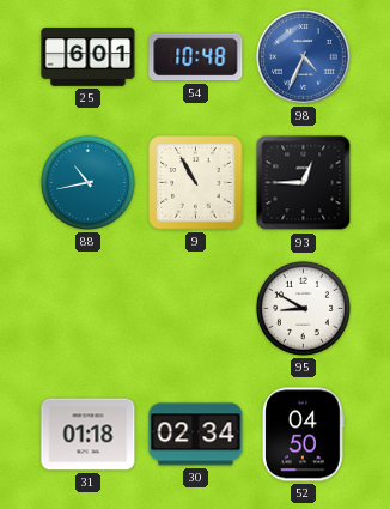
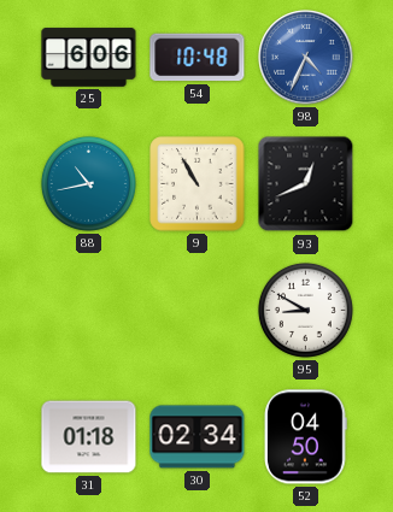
25: 6:01 -> 6:06
93: 12:45 -> 12:41
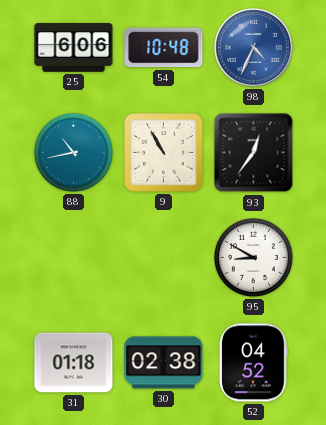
93: 12:41 -> 12:36
30: 02:34 -> 02:38
52: 04:50 -> 04:52
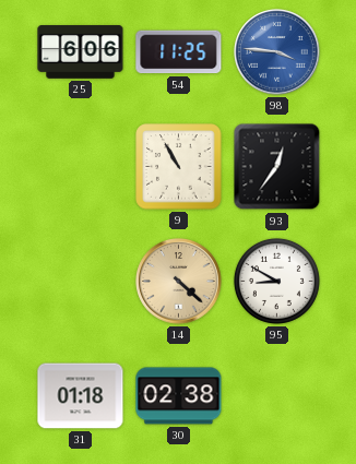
54: 10:48 -> 11:25
98: 4:34 -> 3:46
88: 10:43 -> none
14: none -> 4:22
52: 04:52 -> none
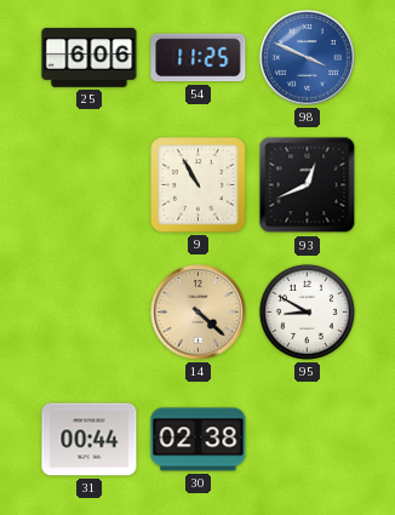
98: 3:46 -> 3:49
93: 12:36 -> 12:41
31: 01:18 -> 00:44
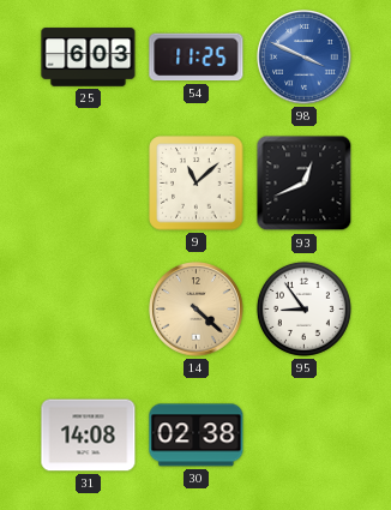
25: 6:06 -> 6:03
9: 10:55 -> 11:08
95: 8:50 -> 8:54
31: 00:44 -> 14:08
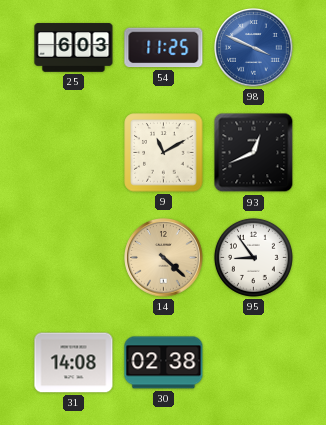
9: 11:08 -> 11:10
